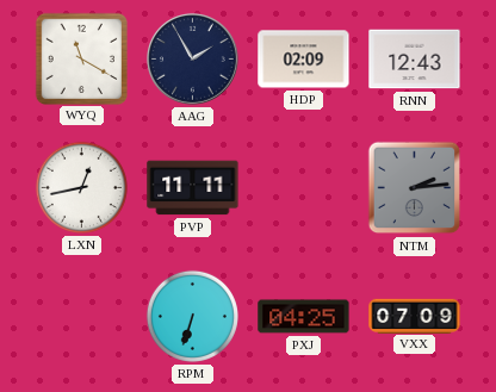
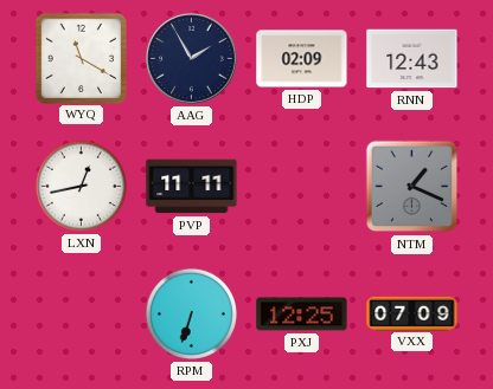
NTM: 2:14 -> 1:19
PXJ: 04:25 -> 12:25
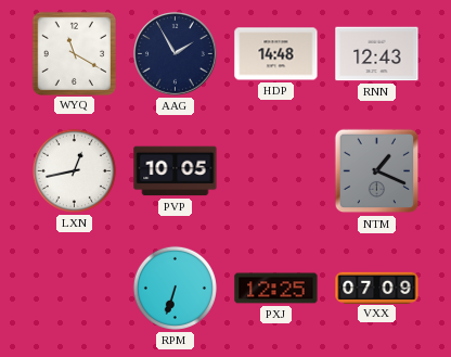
HDP: 02:09 -> 14:48
PVP: 11:11 -> 10:05
